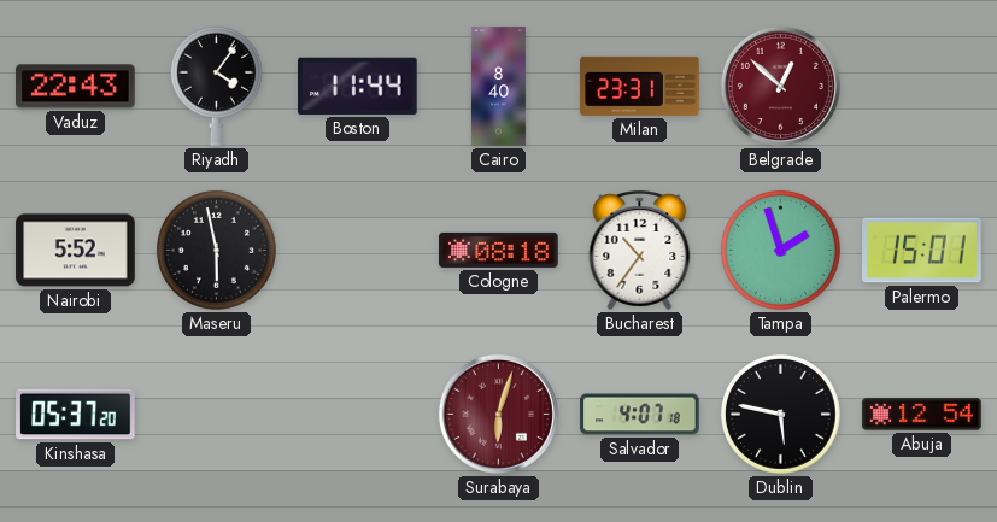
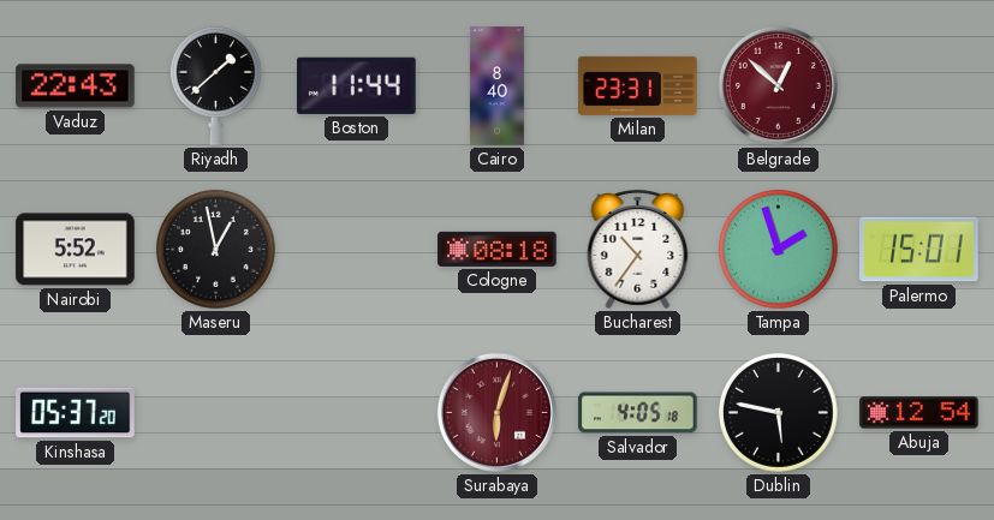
Riyadh: 4:06 -> 1:38
Maseru: 5:58 -> 12:58
Salvador: 4:07 -> 4:05
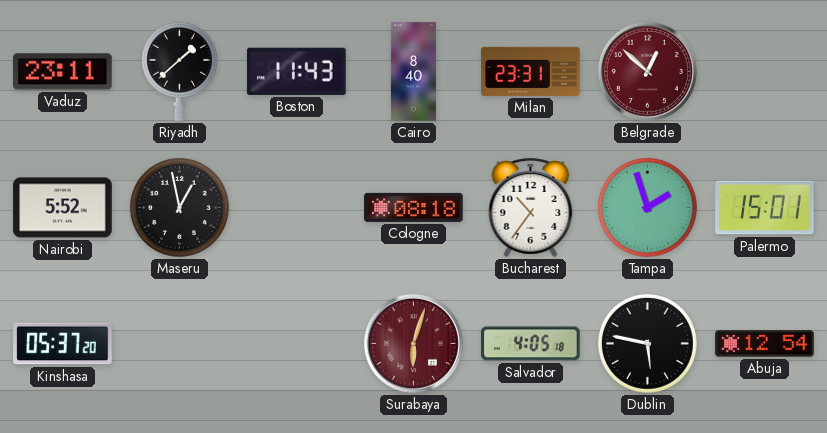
Vaduz: 22:43 -> 23:11
Boston: 11:44 -> 11:43
